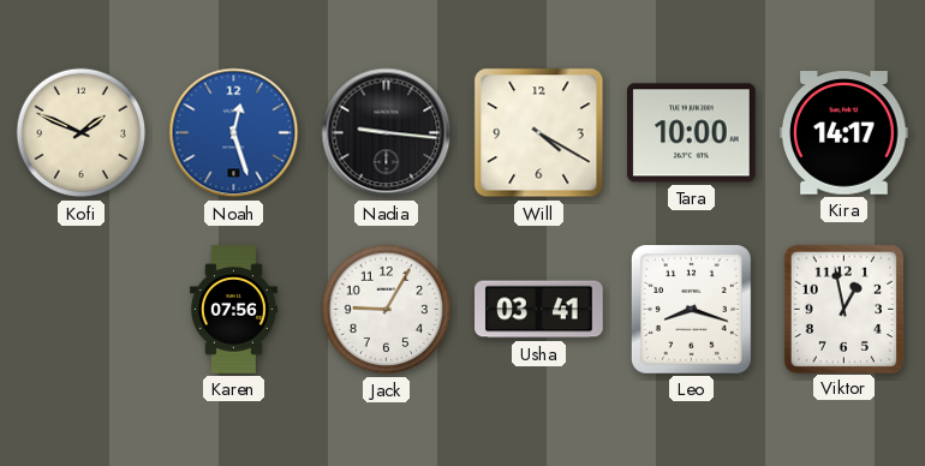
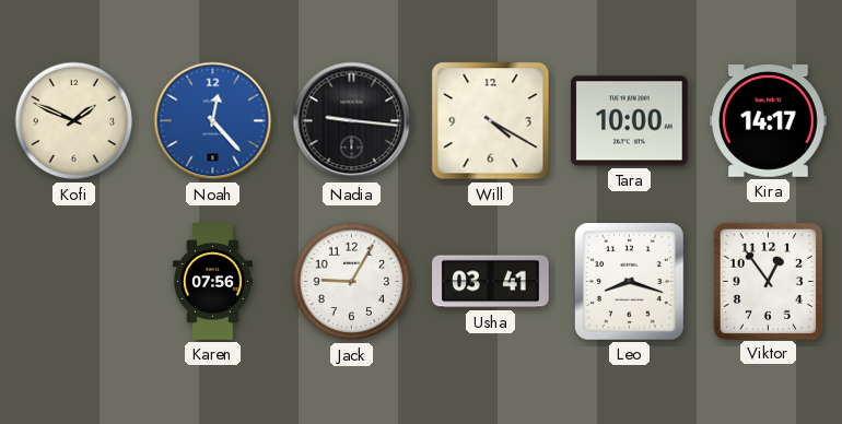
Noah: 12:27 -> 12:23
Viktor: 12:58 -> 12:54
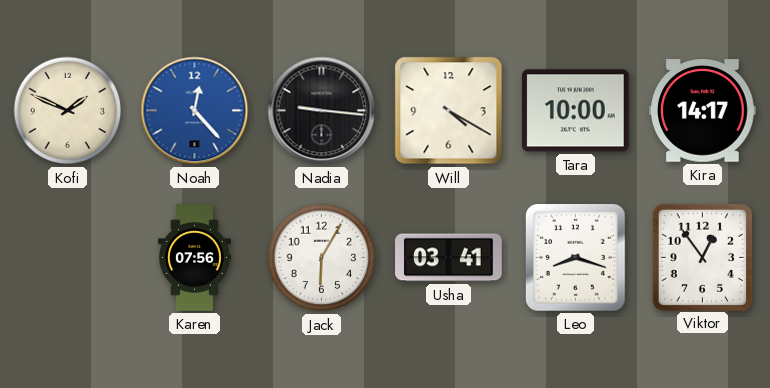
Jack: 9:05 -> 6:05
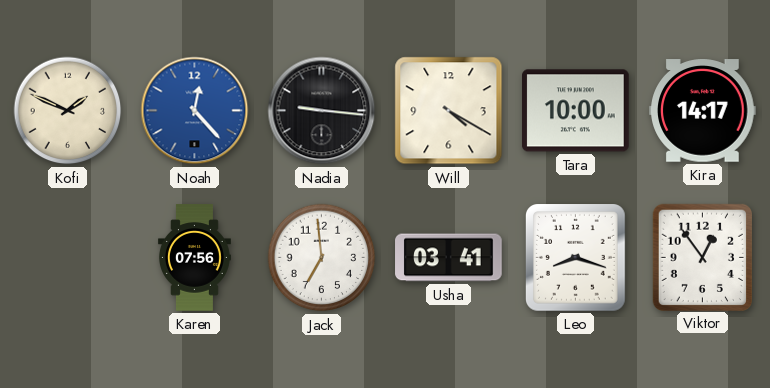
Jack: 6:05 -> 6:59
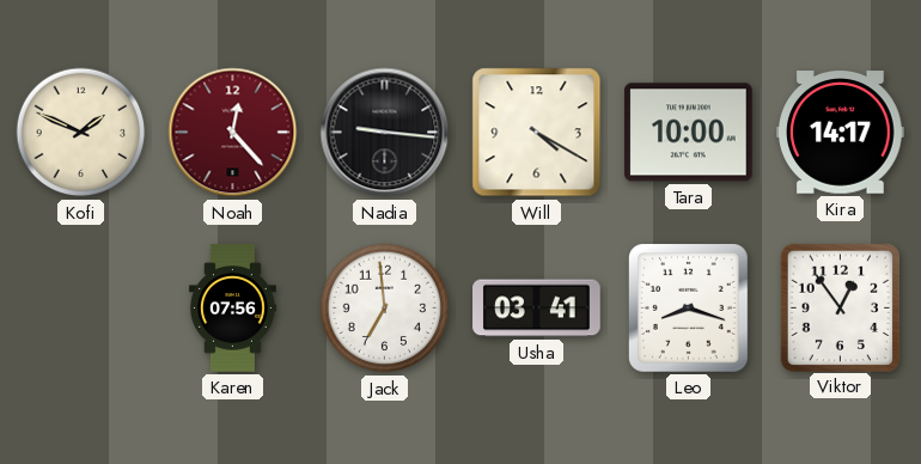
Noah dial: blue -> burgundy
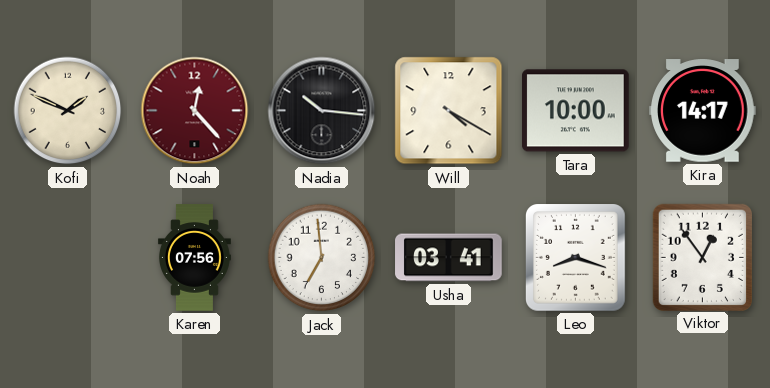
Nadia: 9:16 -> 10:16
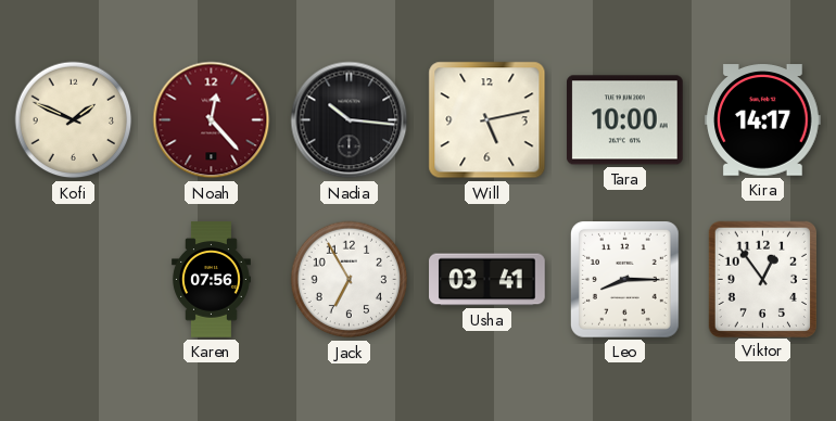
Will: 4:20 -> 5:13
Jack: 6:59 -> 6:55
Leo: 8:18 -> 8:15
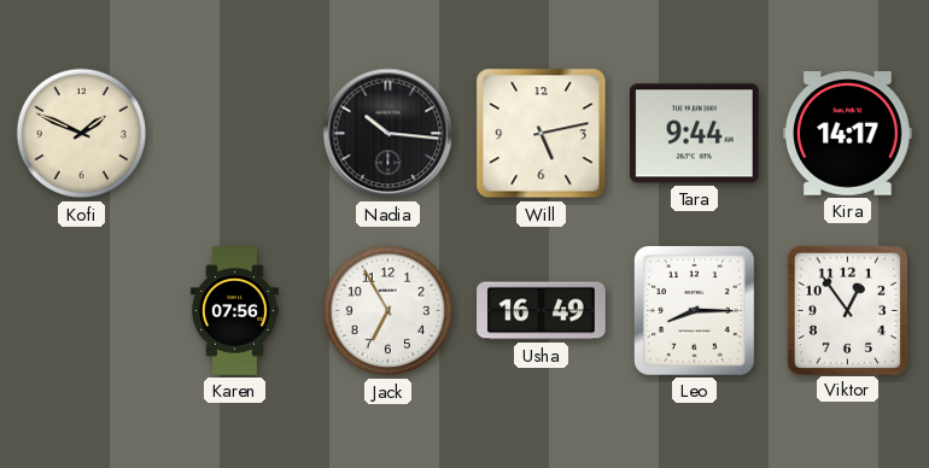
Noah: 12:23 -> none
Tara: 10:00 -> 9:44
Usha: 03:41 -> 16:49
